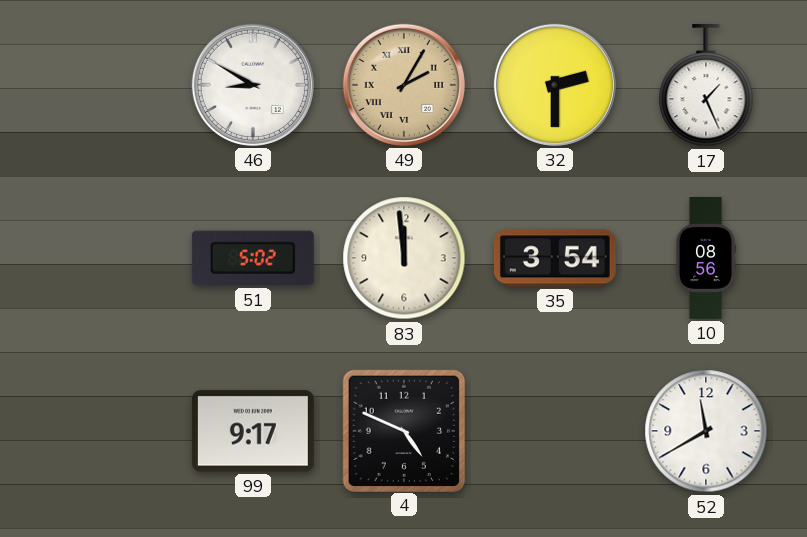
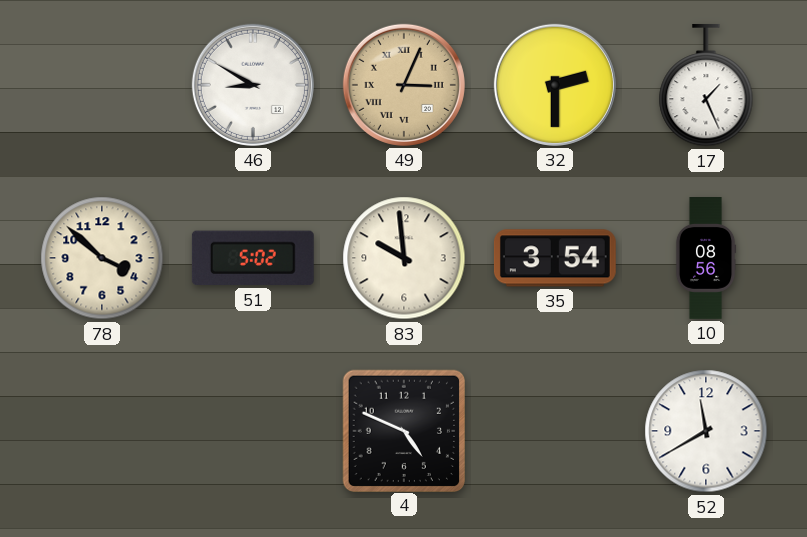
49: 2:05 -> 3:04
78: none -> 3:52
83: 11:59 -> 9:59
99: 9:17 -> none
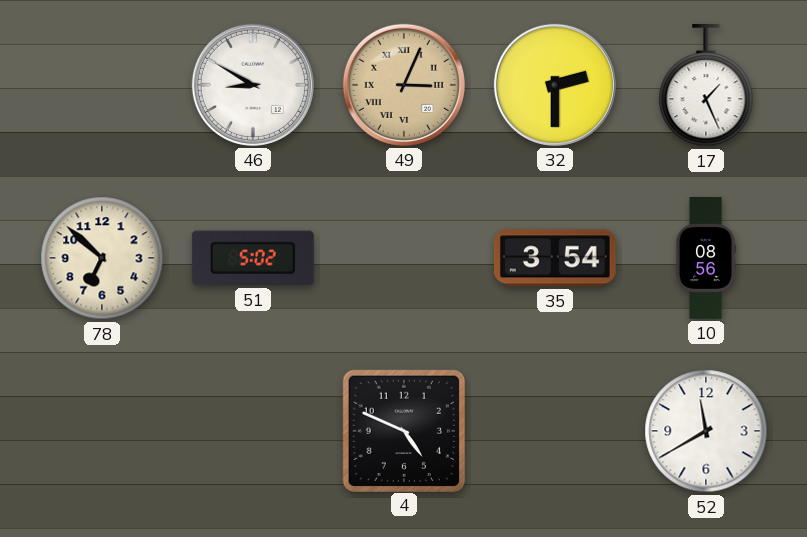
78: 3:52 -> 6:52
83: 9:59 -> none
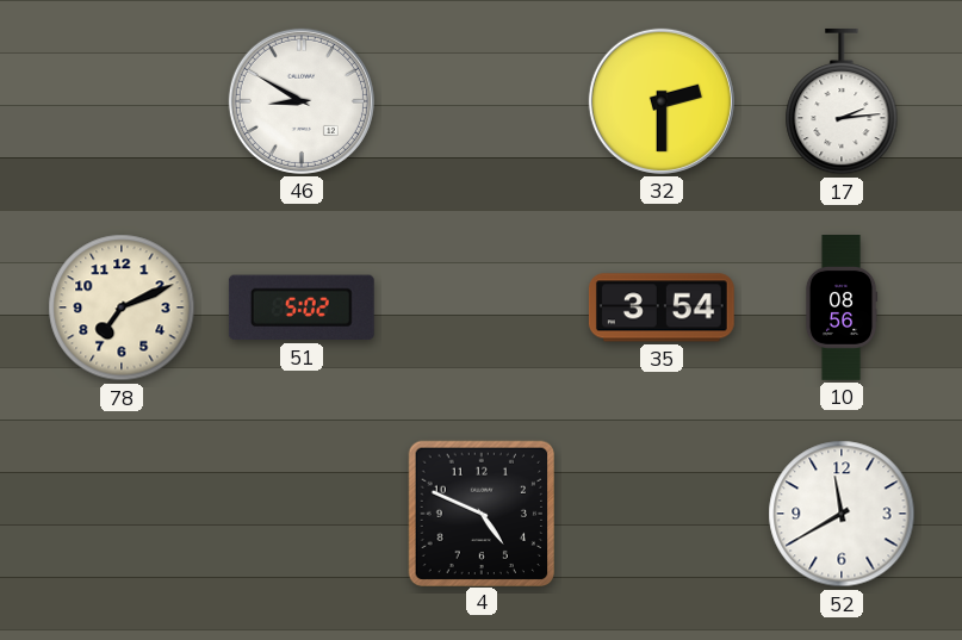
49: 3:04 -> none
17: 1:26 -> 2:14
78: 6:52 -> 7:11
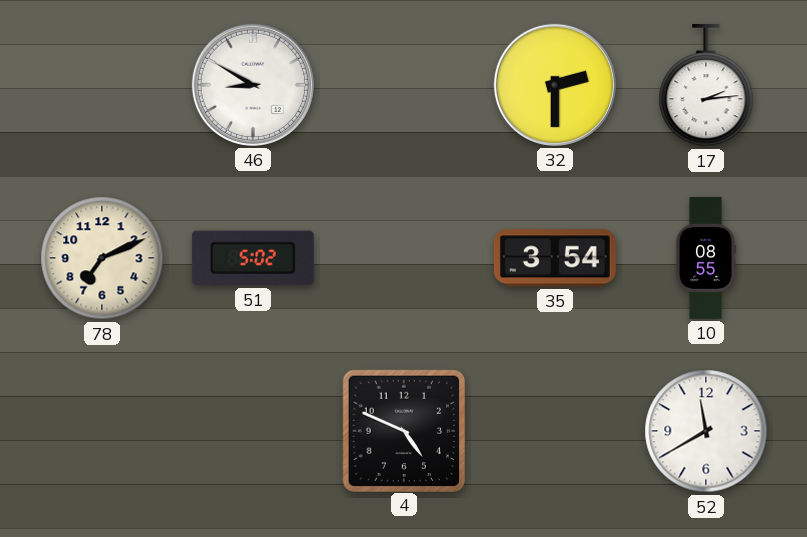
10: 08:56 -> 08:55
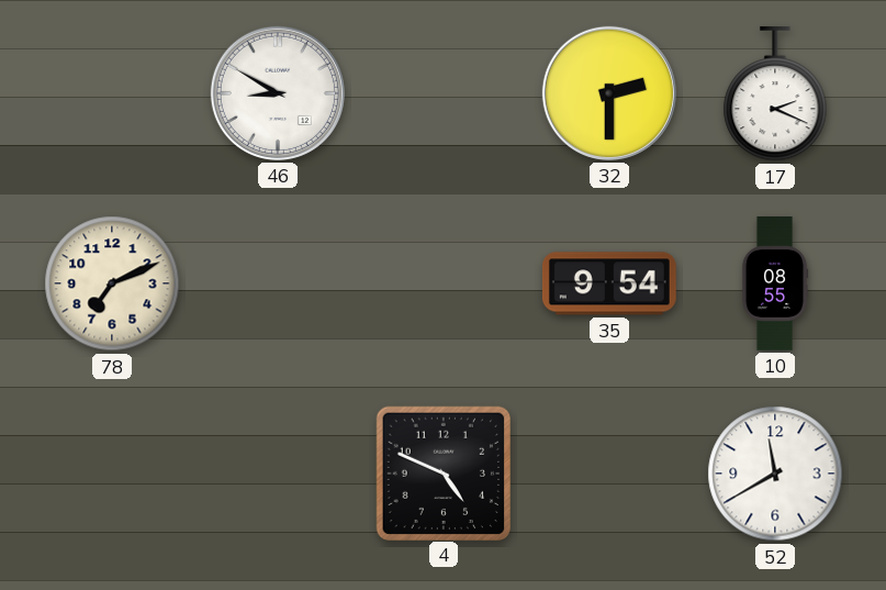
17: 2:14 -> 2:19
51: 5:02 -> none
35: 3:54 -> 9:54
